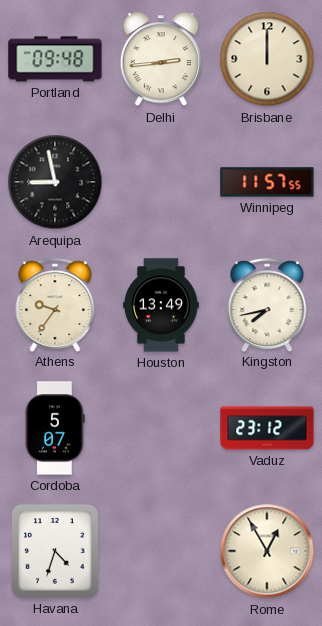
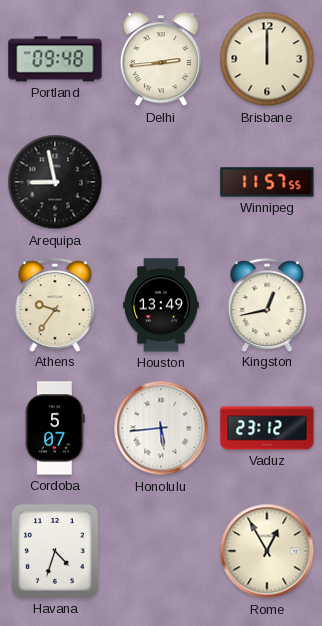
Kingston: 7:43 -> 12:43
Honolulu: none -> 5:44
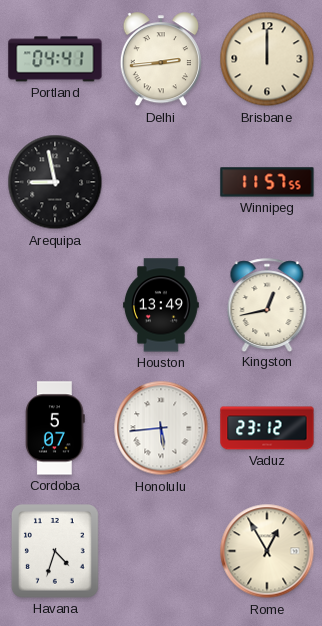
Portland: 09:48 -> 04:41
Athens: 9:36 -> none
